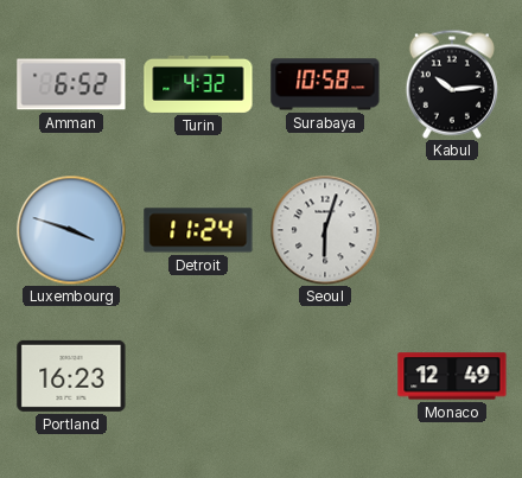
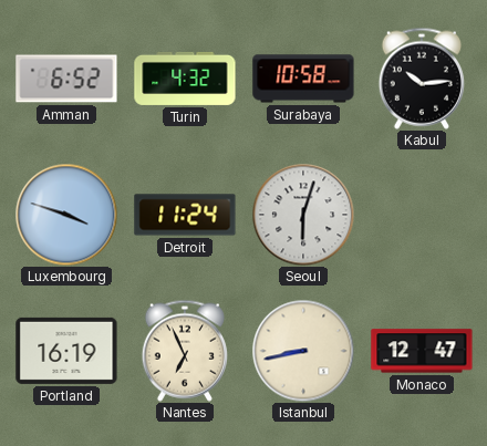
Portland: 16:23 -> 16:19
Nantes: none -> 6:56
Istanbul: none -> 8:43
Monaco: 12:49 -> 12:47
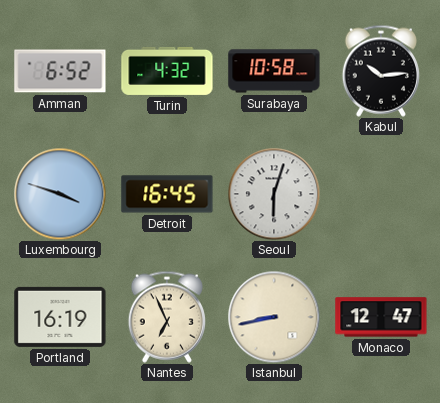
Detroit: 11:24 -> 16:45
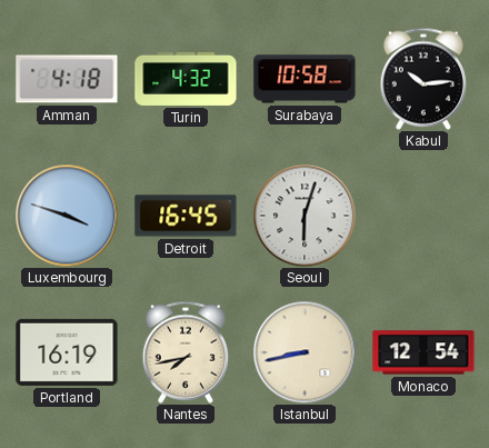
Amman: 6:52 -> 4:18
Nantes: 6:56 -> 7:43
Monaco: 12:47 -> 12:54
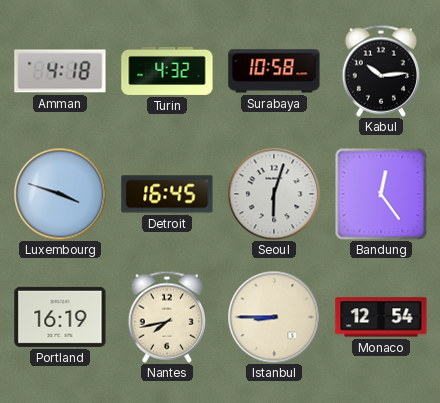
Bandung: none -> 12:24
Istanbul: 8:43 -> 8:45
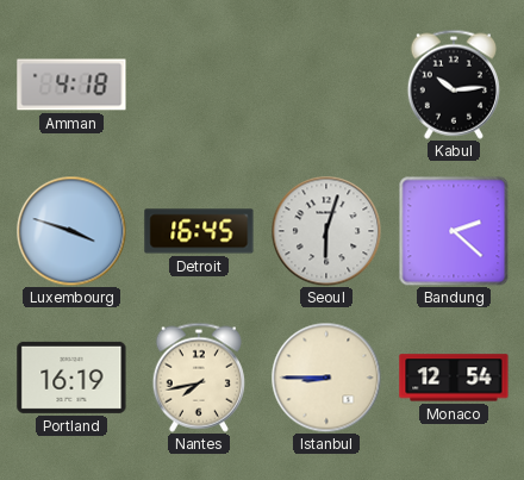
Turin: 4:32 -> none
Surabaya: 10:58 -> none
Bandung: 12:24 -> 2:22
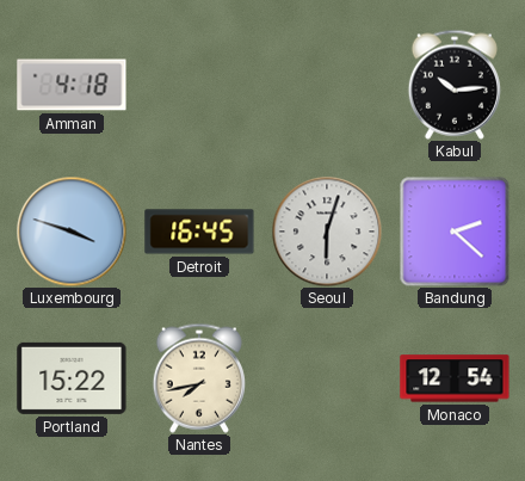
Portland: 16:19 -> 15:22
Istanbul: 8:45 -> none
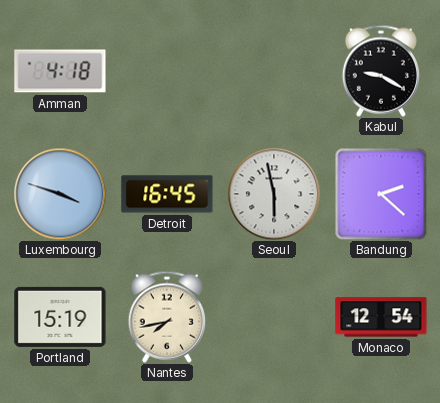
Kabul: 10:14 -> 9:20
Seoul: 6:03 -> 5:58
Portland: 15:22 -> 15:19
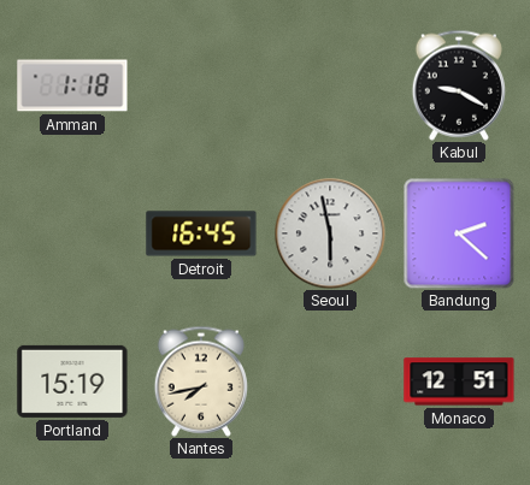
Amman: 4:18 -> 1:18
Luxembourg: 3:48 -> none
Monaco: 12:54 -> 12:51
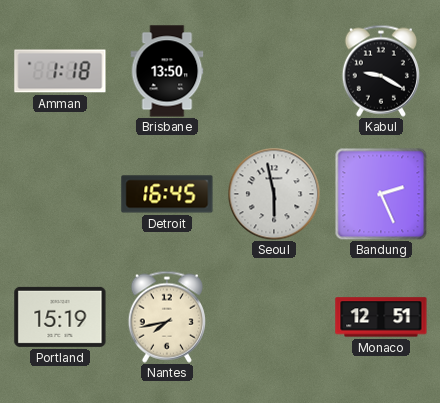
Brisbane: none -> 13:50
Bandung: 2:22 -> 2:26
